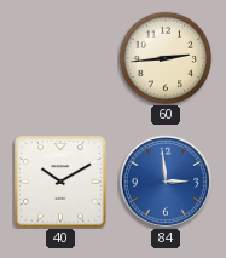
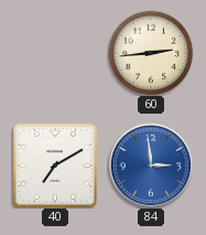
40: 10:10 -> 7:10
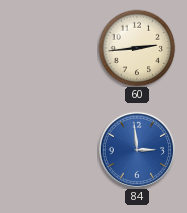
40: 7:10 -> none
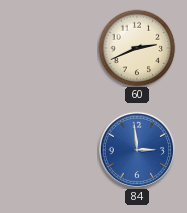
60: 2:44 -> 2:41
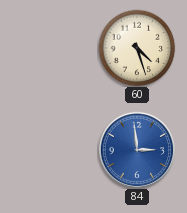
60: 2:41 -> 4:27
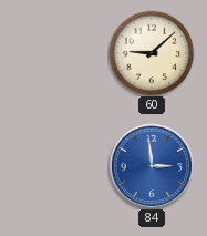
60: 4:27 -> 9:08
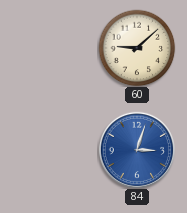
84: 2:59 -> 3:03
